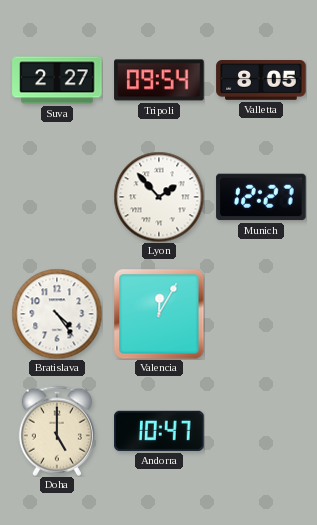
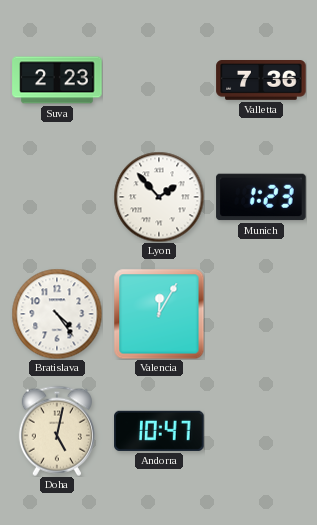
Suva: 2:27 -> 2:23
Tripoli: 09:54 -> none
Valletta: 8:05 -> 7:36
Munich: 12:27 -> 1:23
Doha: 5:00 -> 5:02
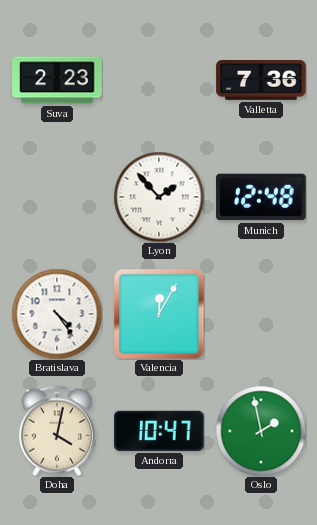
Munich: 1:23 -> 12:48
Doha: 5:02 -> 4:02
Oslo: none -> 1:58
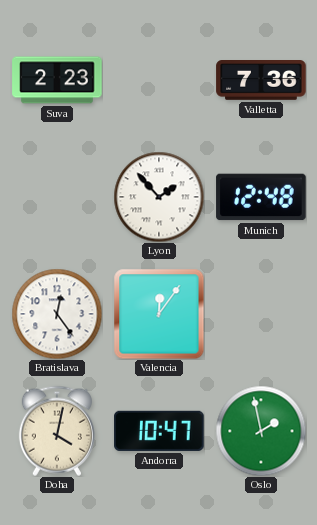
Bratislava: 4:24 -> 12:24
Valencia: 12:05 -> 12:06
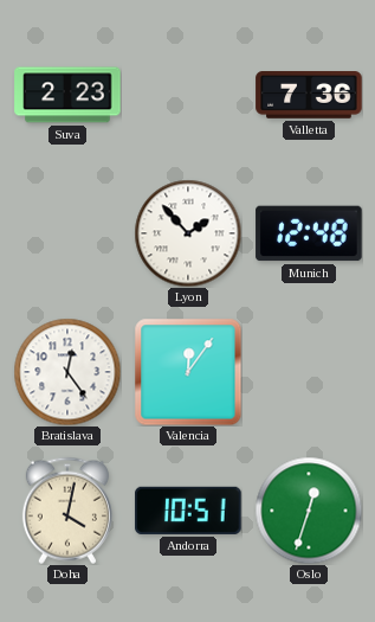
Andorra: 10:47 -> 10:51
Oslo: 1:58 -> 12:33
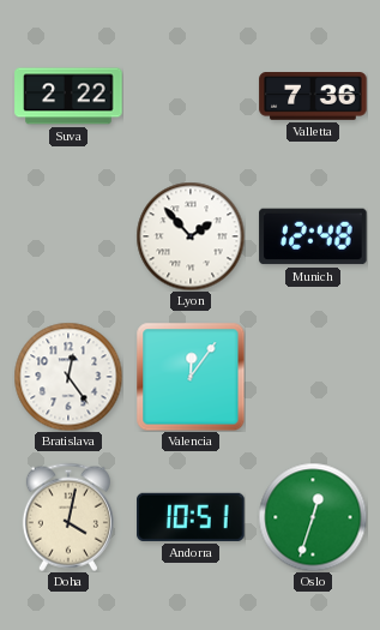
Suva: 2:23 -> 2:22
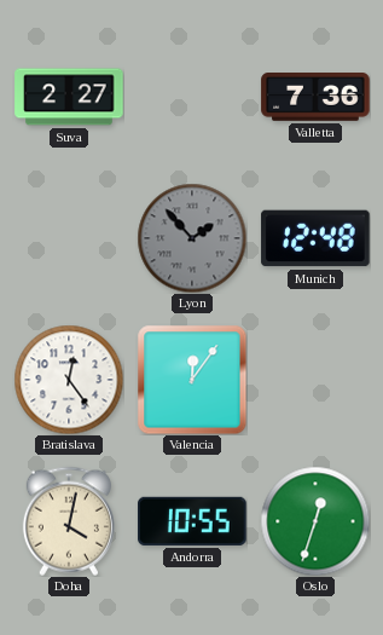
Suva: 2:22 -> 2:27
Lyon dial: white -> grey
Andorra: 10:51 -> 10:55
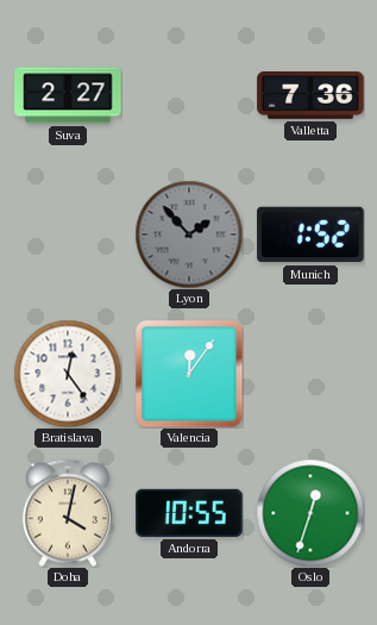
Munich: 12:48 -> 1:52
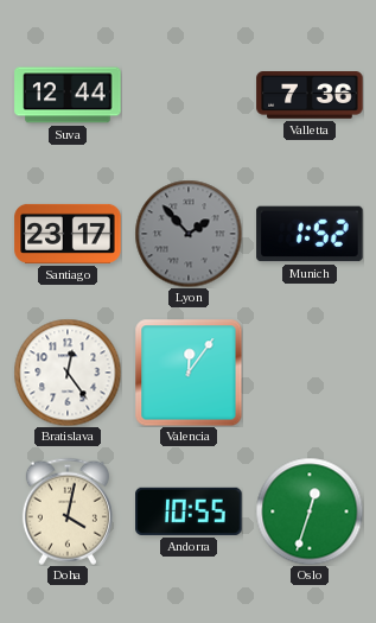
Suva: 2:27 -> 12:44
Santiago: none -> 23:17
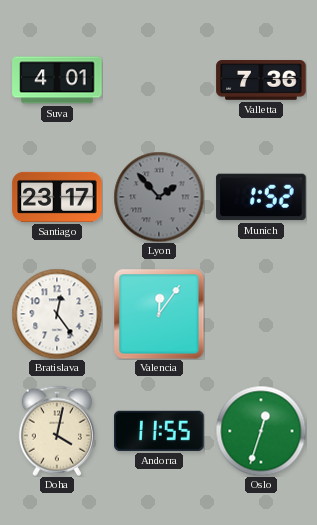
Suva: 12:44 -> 4:01
Andorra: 10:55 -> 11:55
